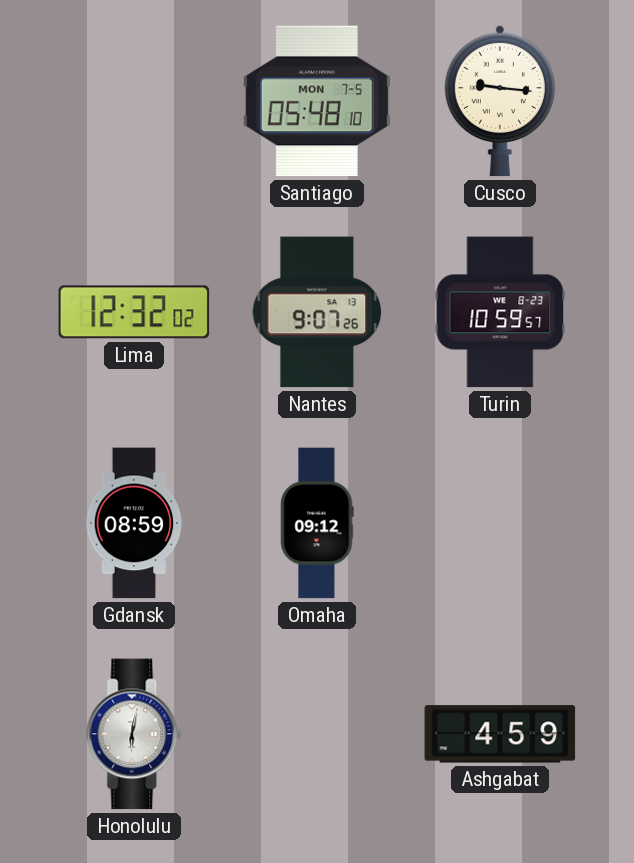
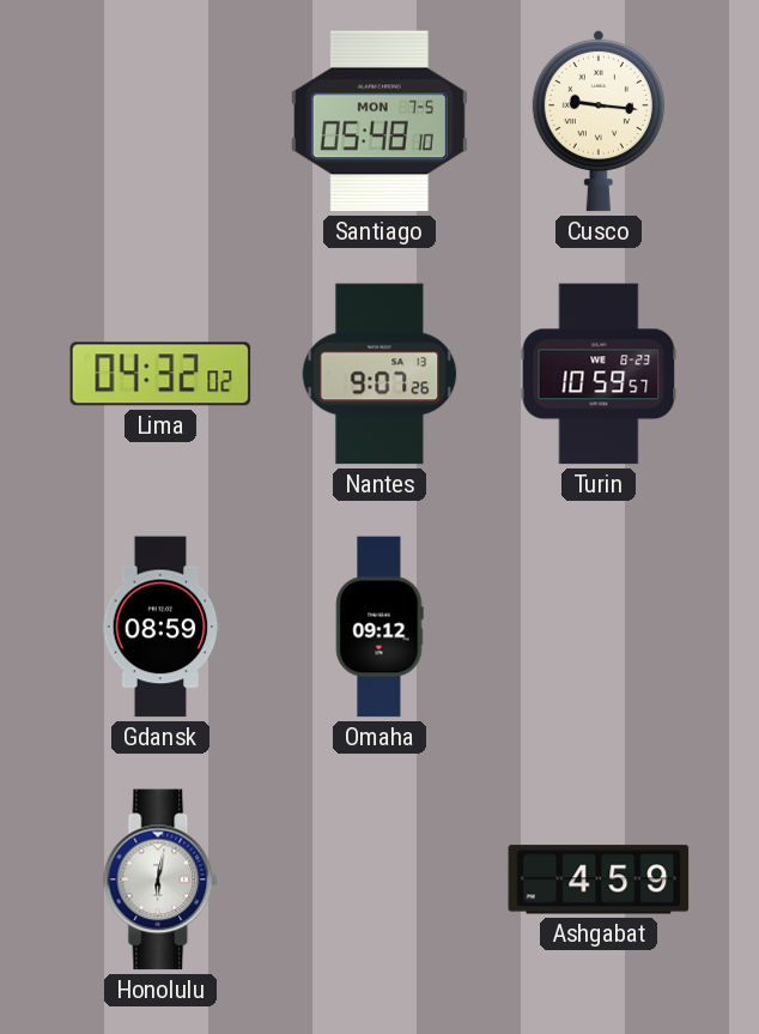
Lima: 12:32 -> 04:32
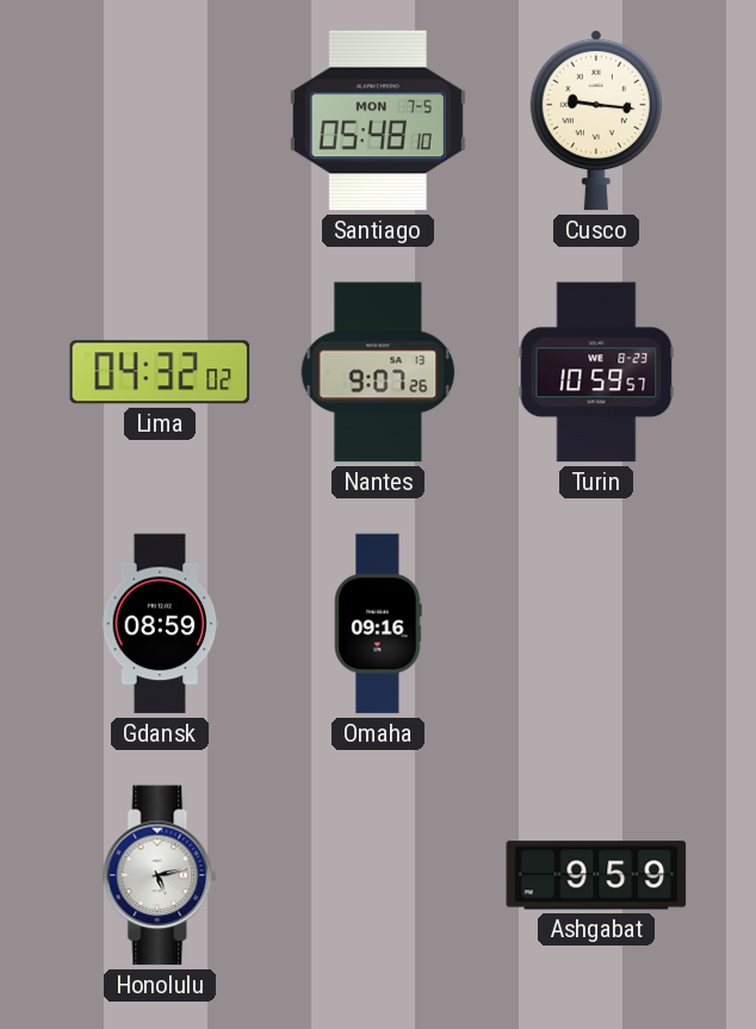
Omaha: 09:12 -> 09:16
Honolulu: 6:02 -> 5:13
Ashgabat: 4:59 -> 9:59
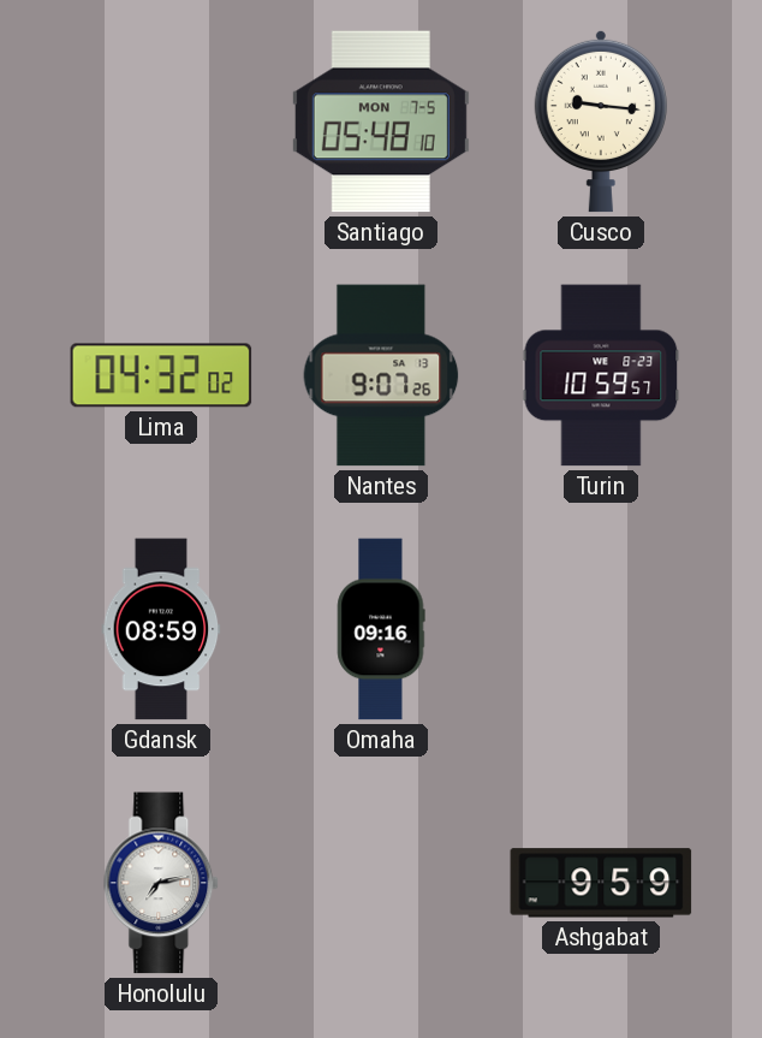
Honolulu: 5:13 -> 7:13
